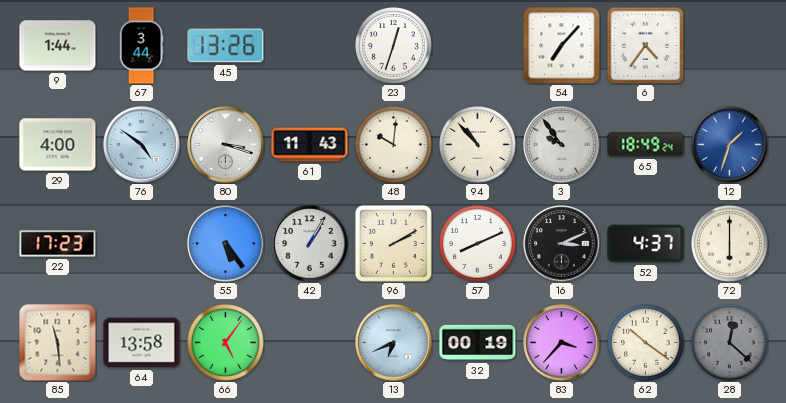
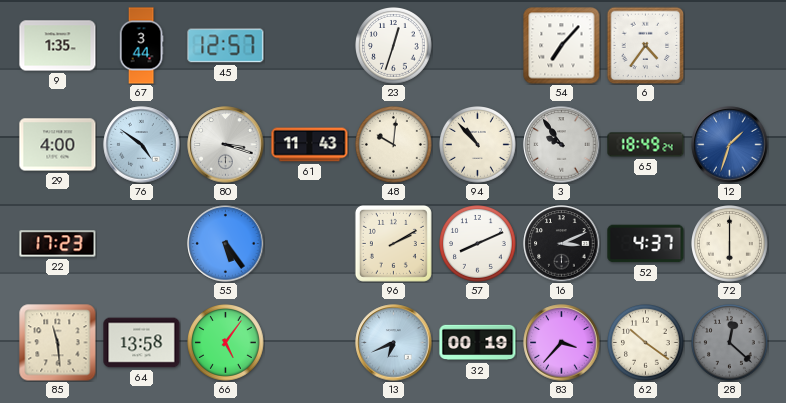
9: 1:44 -> 1:35
45: 13:26 -> 12:57
42: 1:05 -> none
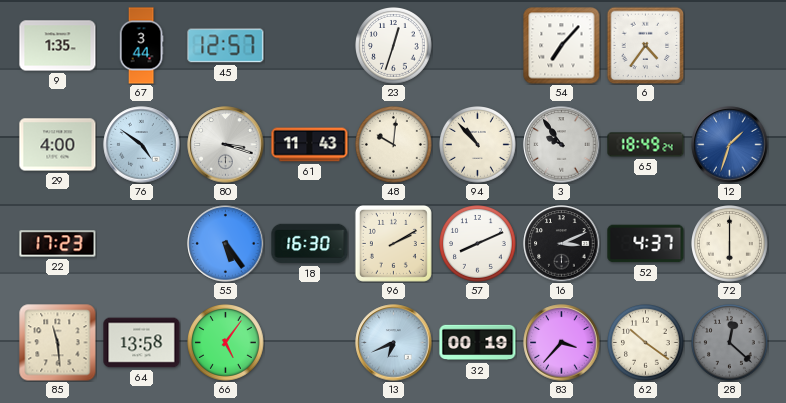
18: none -> 16:30
